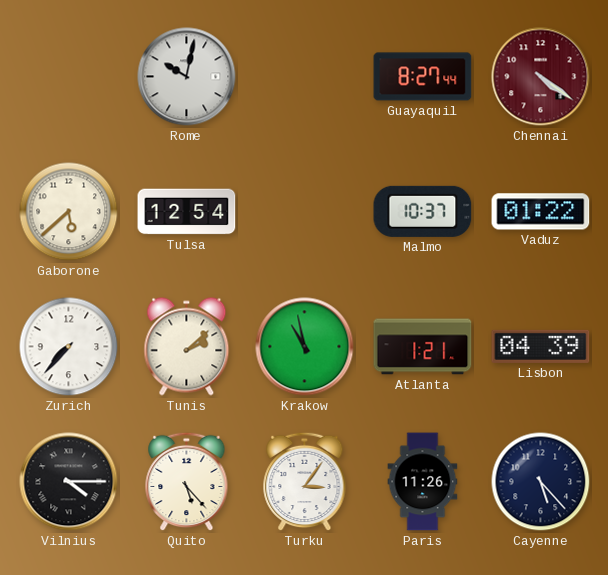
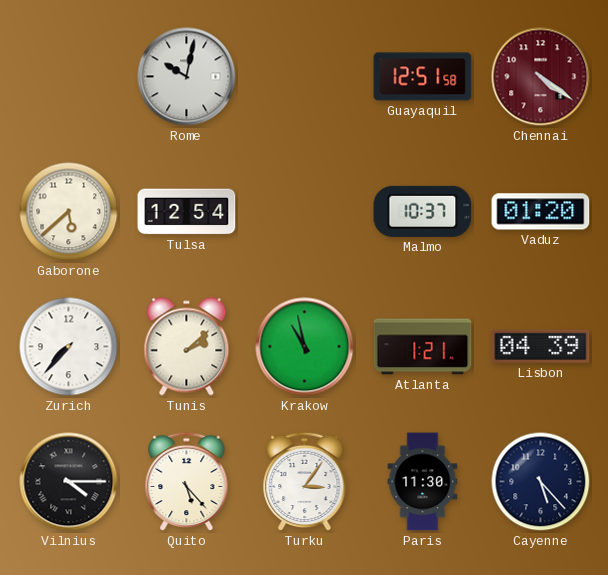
Guayaquil: 8:27 -> 12:51
Vaduz: 01:22 -> 01:20
Paris: 11:26 -> 11:30
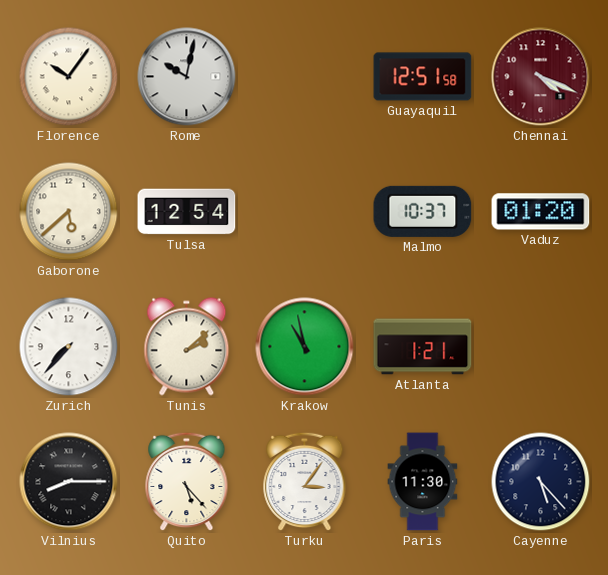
Florence: none -> 10:06
Chennai: 4:21 -> 4:19
Lisbon: 04:39 -> none
Vilnius: 4:15 -> 8:15
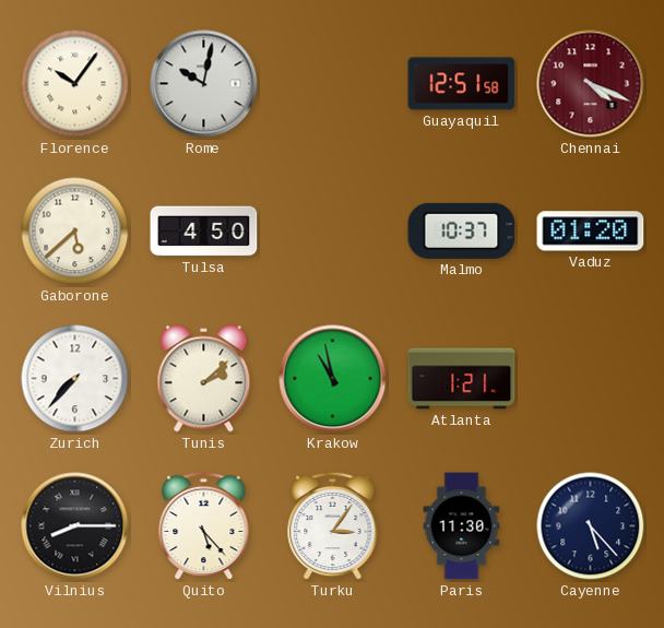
Tulsa: 12:54 -> 4:50
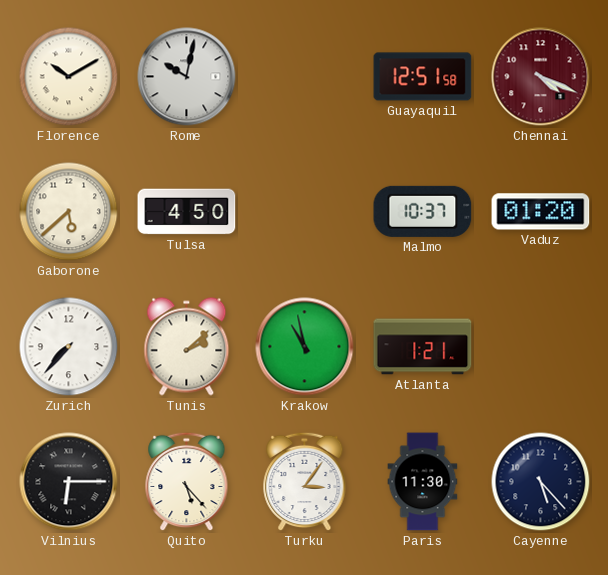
Florence: 10:06 -> 10:10
Vilnius: 8:15 -> 6:15
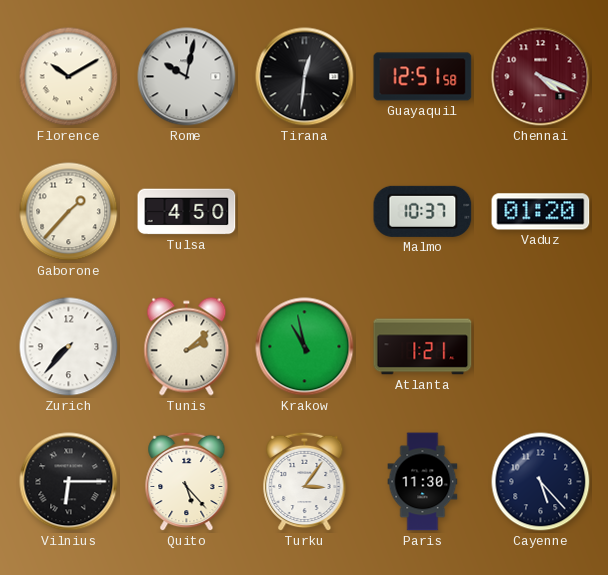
Tirana: none -> 12:31
Gaborone: 5:38 -> 1:37
